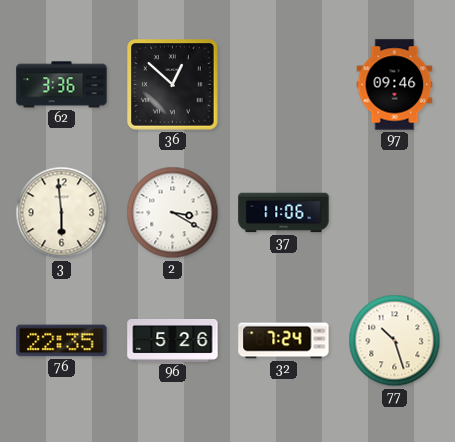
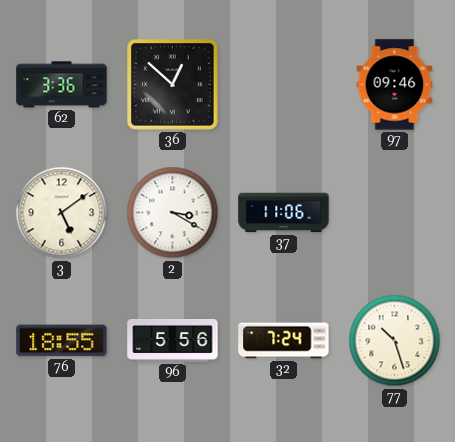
3: 5:59 -> 5:09
76: 22:35 -> 18:55
96: 5:26 -> 5:56
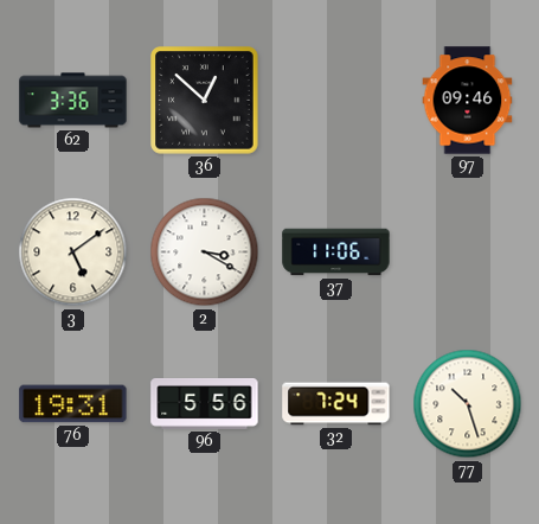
76: 18:55 -> 19:31
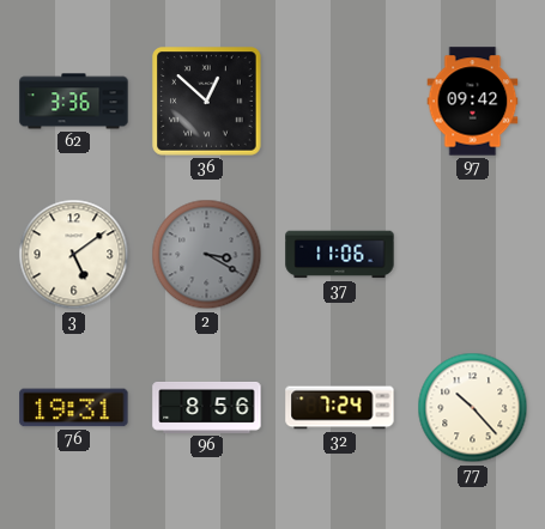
97: 09:46 -> 09:42
2 dial: white -> grey
96: 5:56 -> 8:56
77: 10:27 -> 10:23
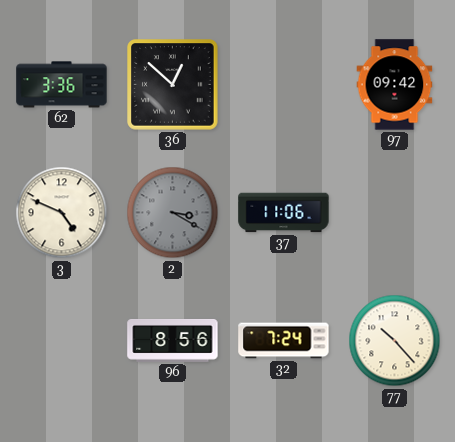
3: 5:09 -> 4:49
76: 19:31 -> none
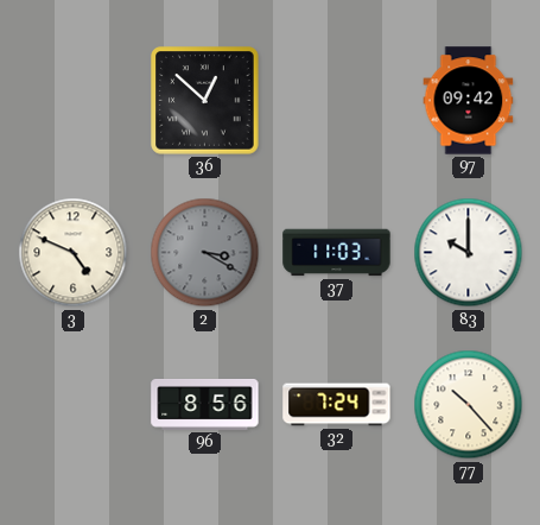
62: 3:36 -> none
37: 11:06 -> 11:03
83: none -> 10:00
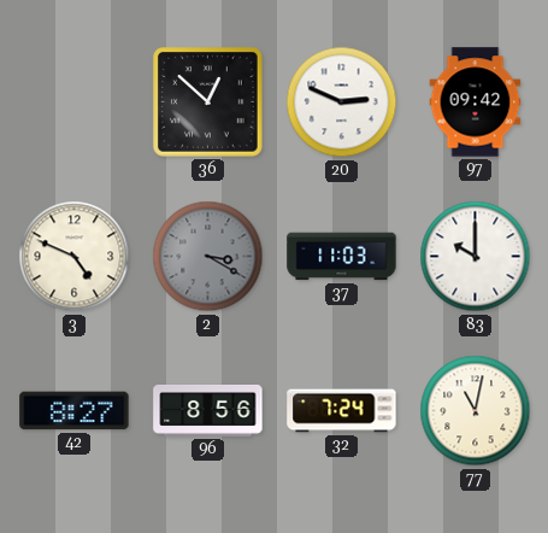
20: none -> 2:49
42: none -> 8:27
77: 10:23 -> 11:02
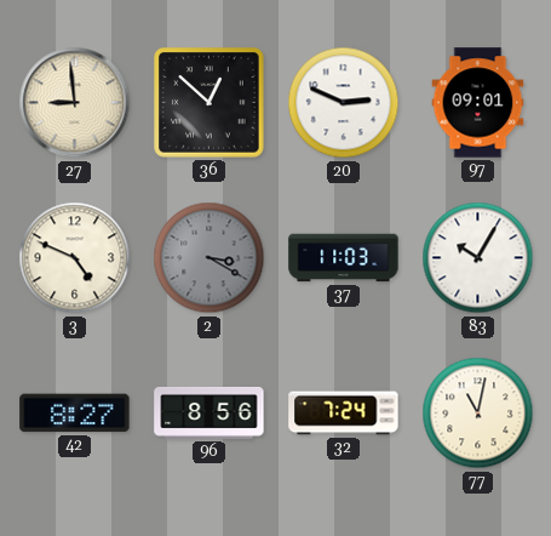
27: none -> 8:59
97: 09:42 -> 09:01
83: 10:00 -> 10:05
